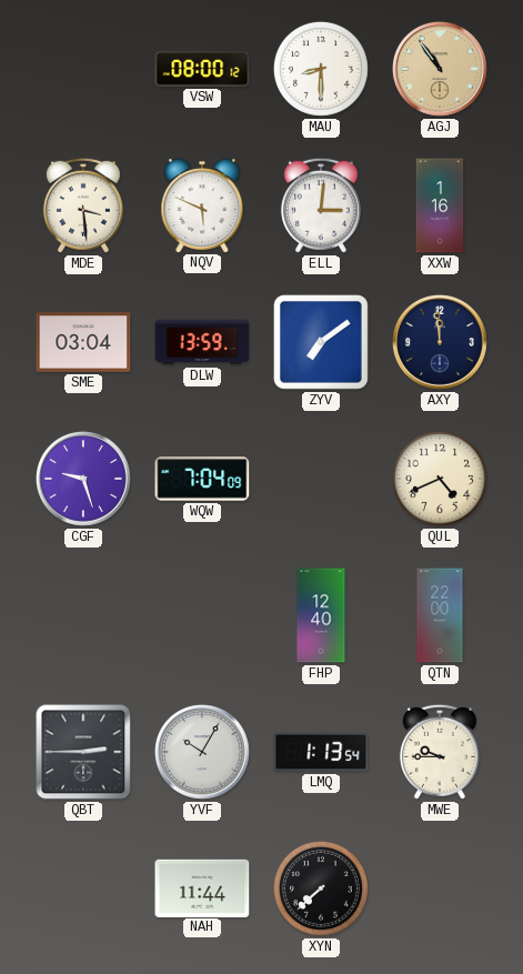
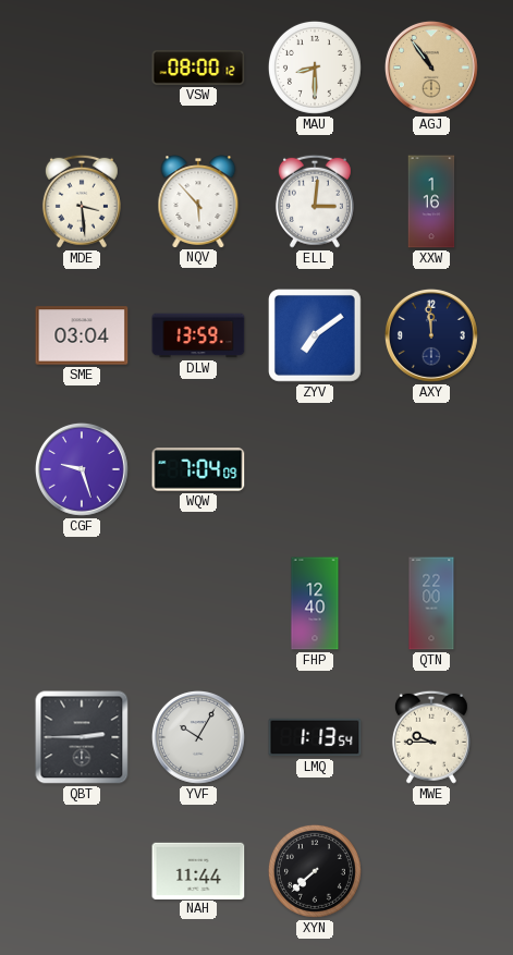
NQV: 5:49 -> 5:53
QUL: 4:41 -> none
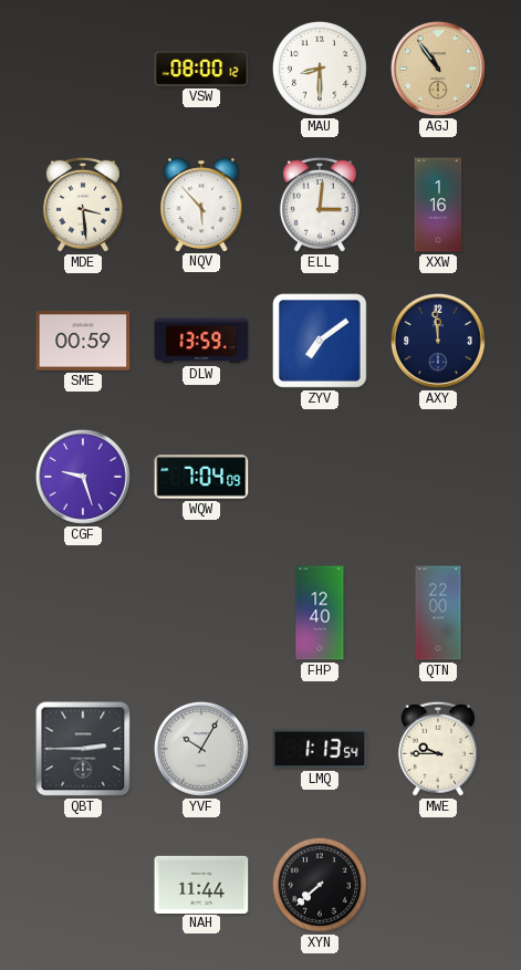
SME: 03:04 -> 00:59
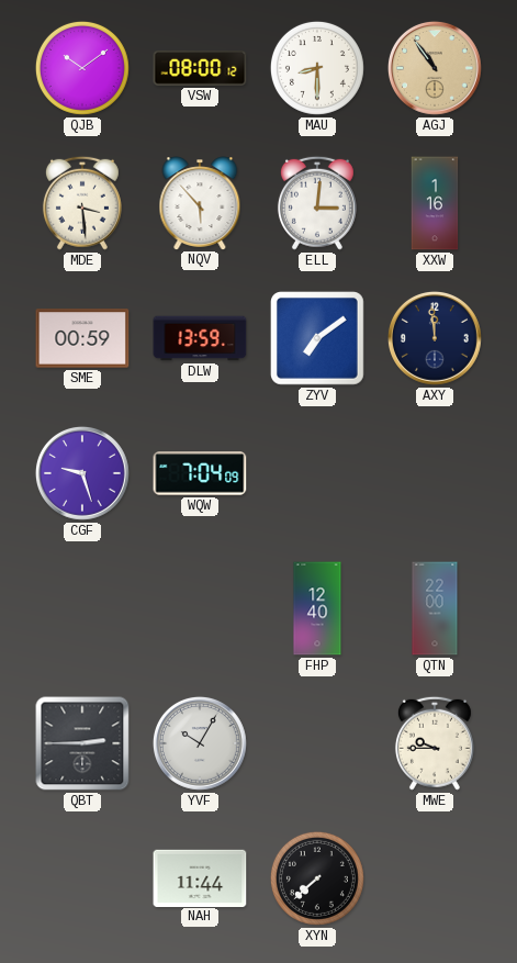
QJB: none -> 10:09
LMQ: 1:13 -> none
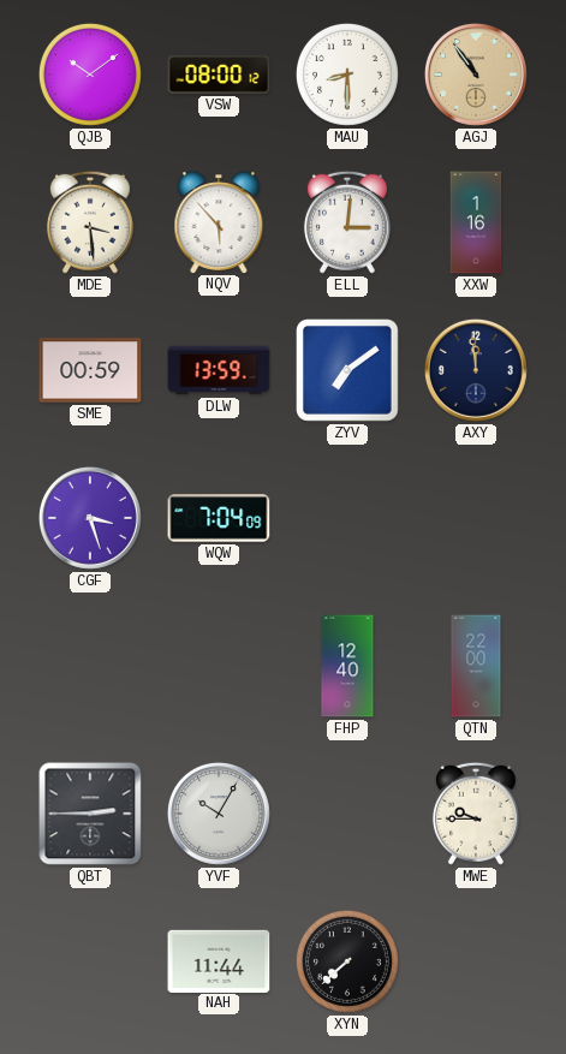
CGF: 9:27 -> 3:27
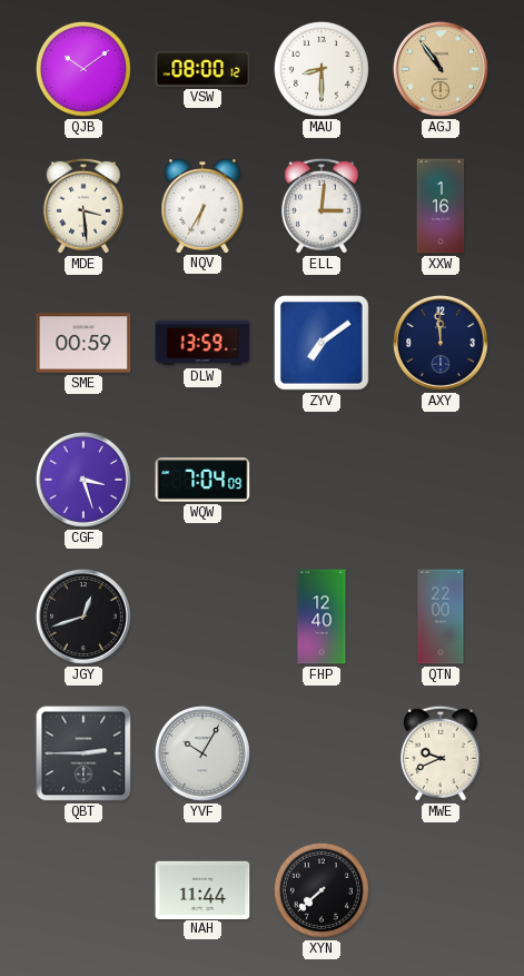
NQV: 5:53 -> 6:35
JGY: none -> 12:42
MWE: 9:45 -> 9:41
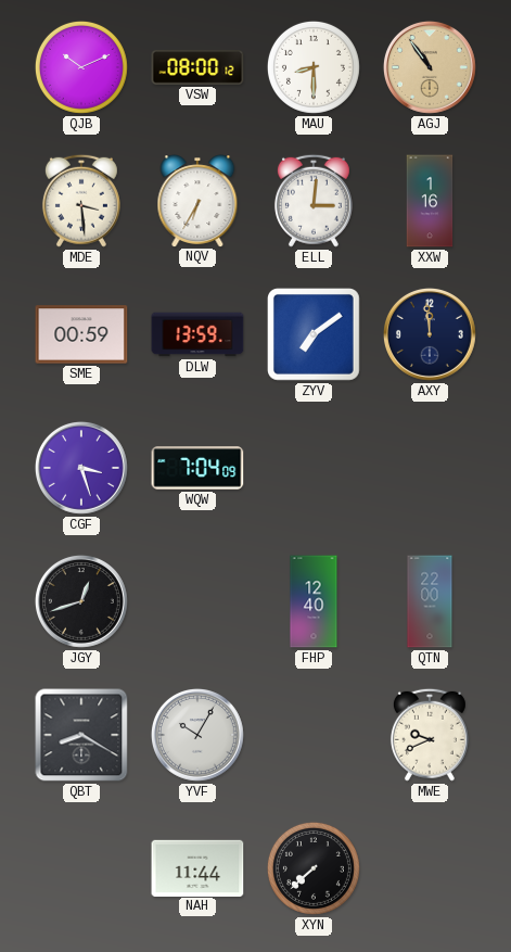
QJB: 10:09 -> 10:11
QBT: 2:45 -> 8:20
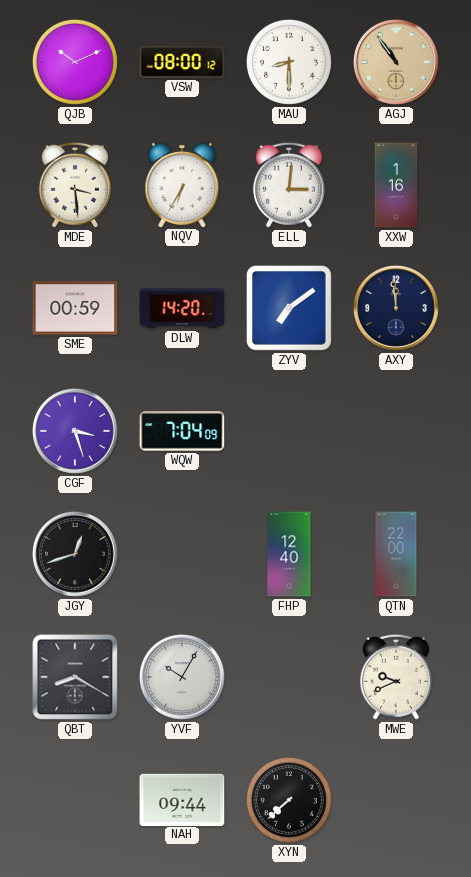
DLW: 13:59 -> 14:20
NAH: 11:44 -> 09:44
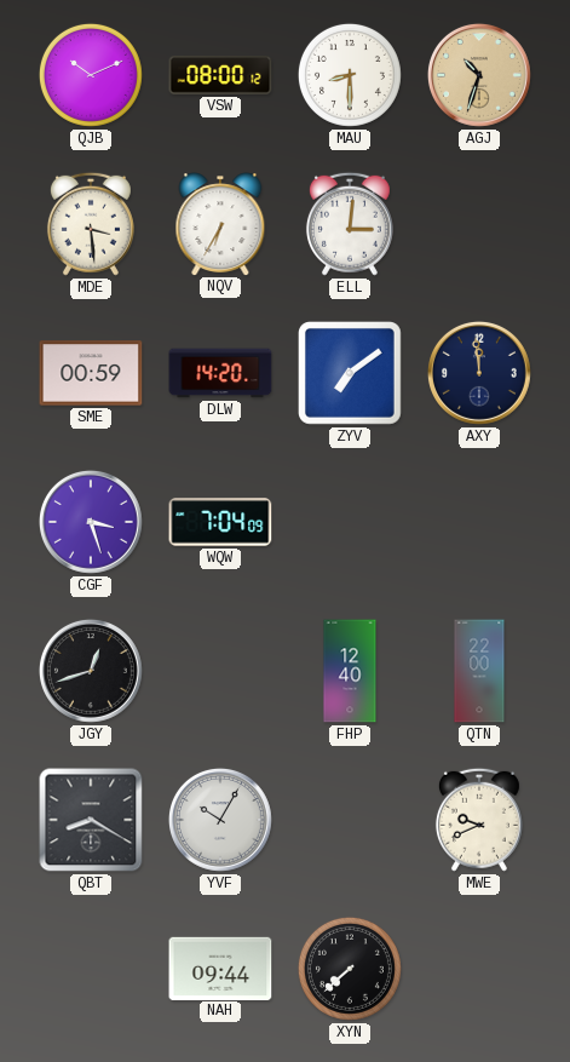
AGJ: 10:54 -> 10:33
XXW: 1:16 -> none
